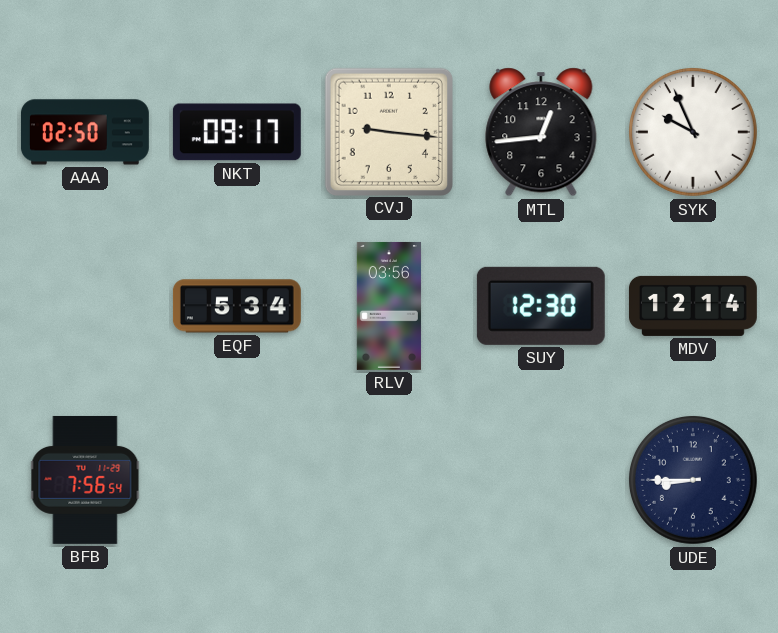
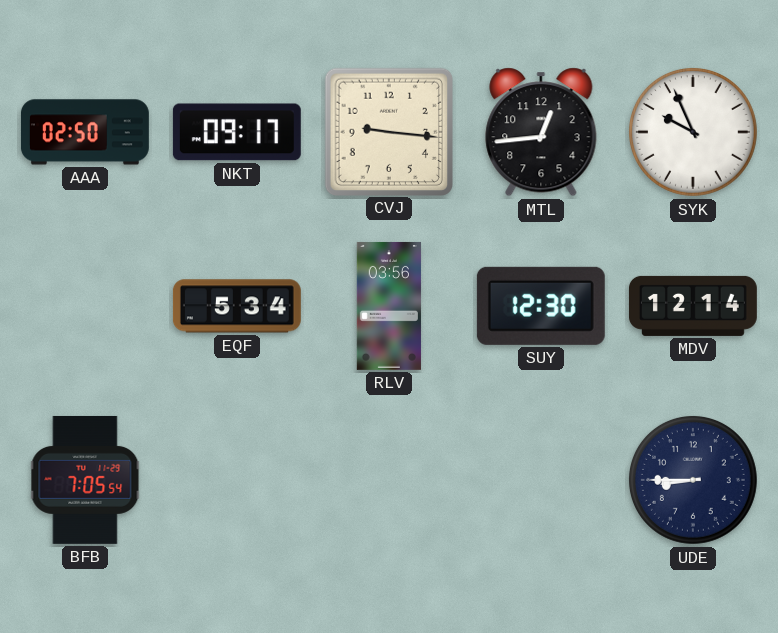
BFB: 7:56 -> 7:05
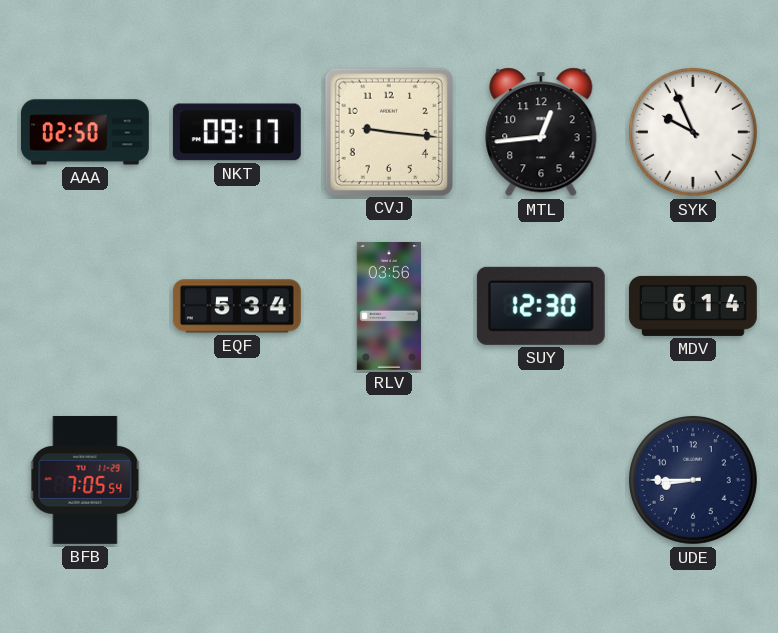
MDV: 12:14 -> 6:14
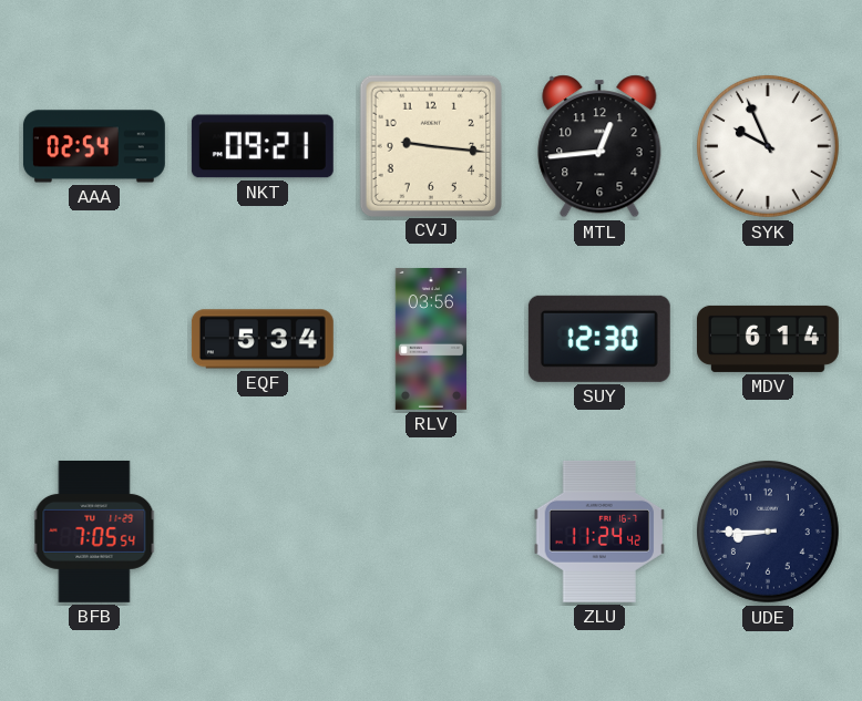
AAA: 02:50 -> 02:54
NKT: 09:17 -> 09:21
ZLU: none -> 11:24
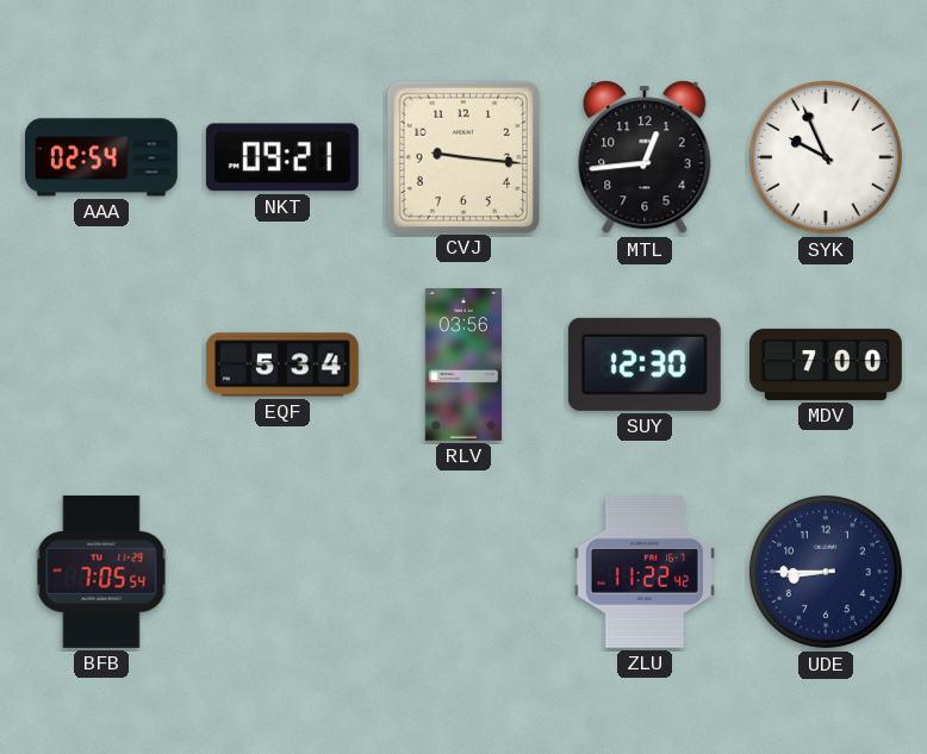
MDV: 6:14 -> 7:00
ZLU: 11:24 -> 11:22
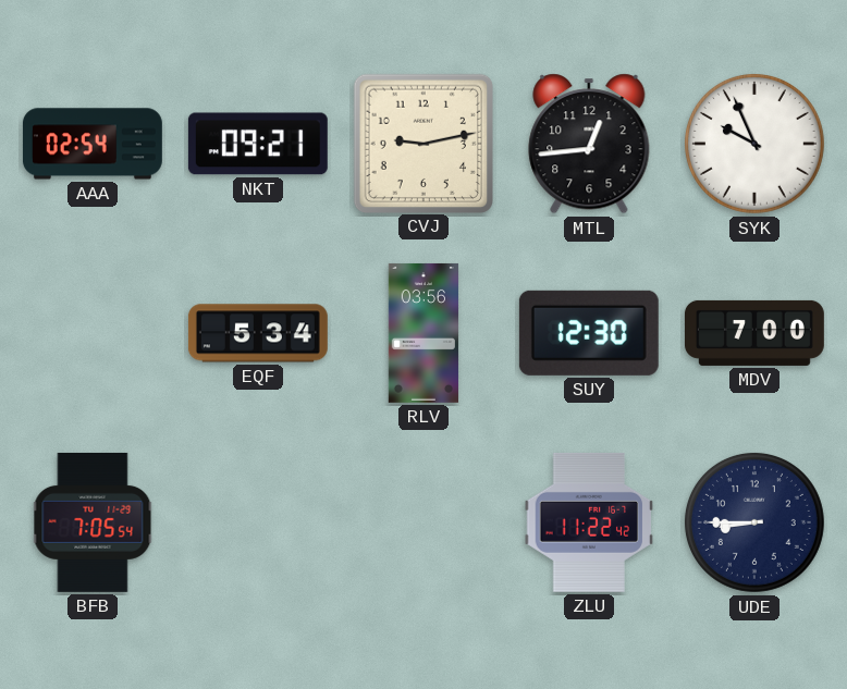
CVJ: 9:16 -> 9:13
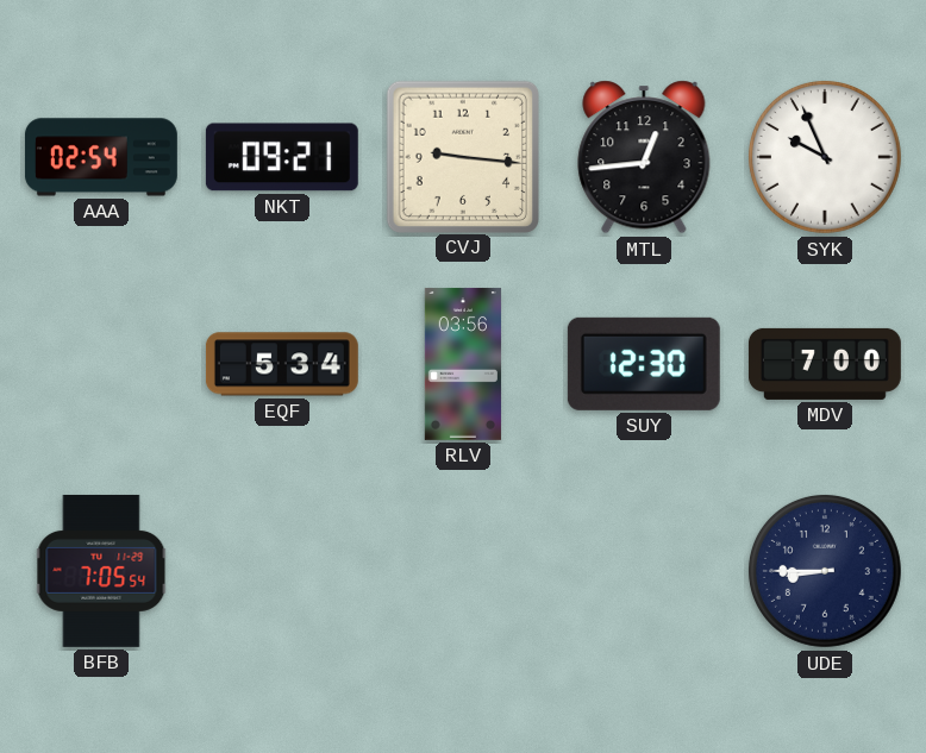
CVJ: 9:13 -> 9:16
ZLU: 11:22 -> none
